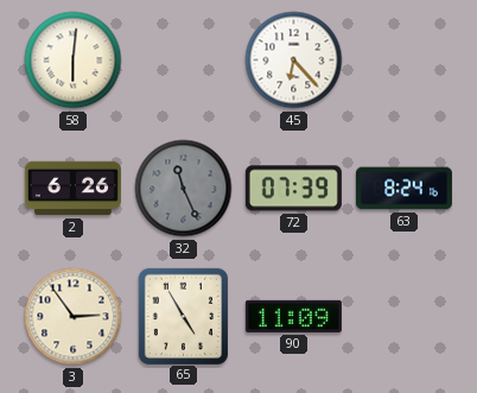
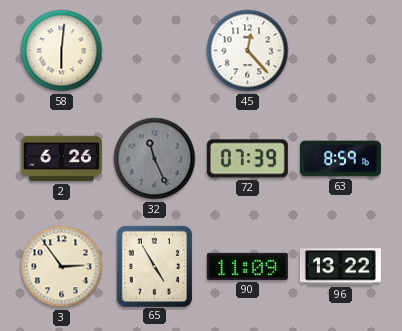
45: 6:23 -> 12:23
63: 8:24 -> 8:59
96: none -> 13:22
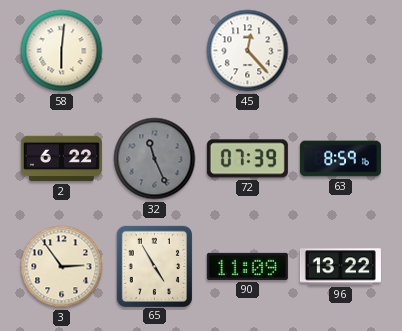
2: 6:26 -> 6:22
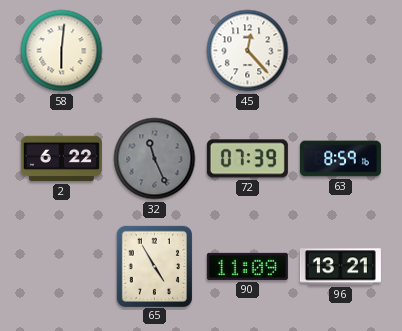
3: 2:54 -> none
96: 13:22 -> 13:21
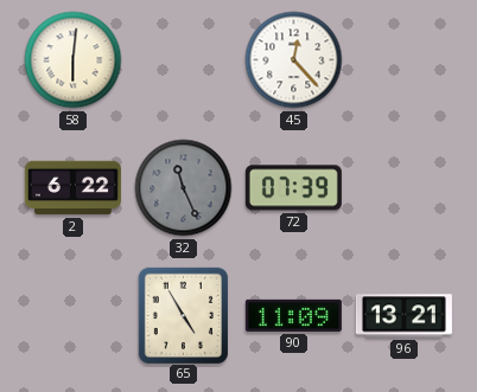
63: 8:59 -> none
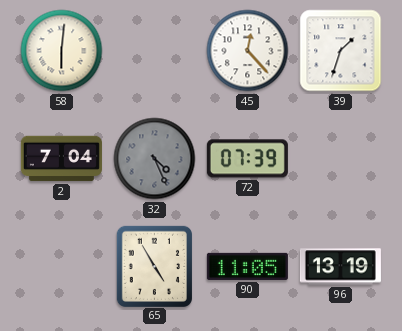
39: none -> 1:33
2: 6:22 -> 7:04
32: 11:26 -> 4:26
90: 11:09 -> 11:05
96: 13:21 -> 13:19
